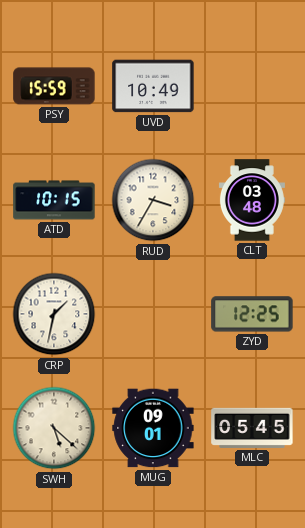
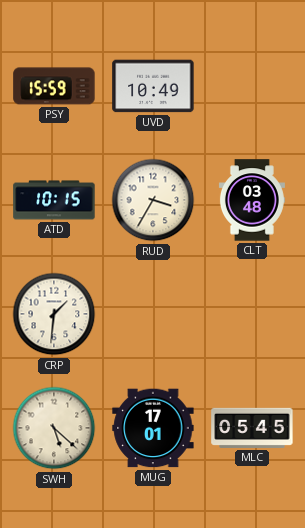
CRP: 1:32 -> 1:31
ZYD: 12:25 -> none
MUG: 09:01 -> 17:01
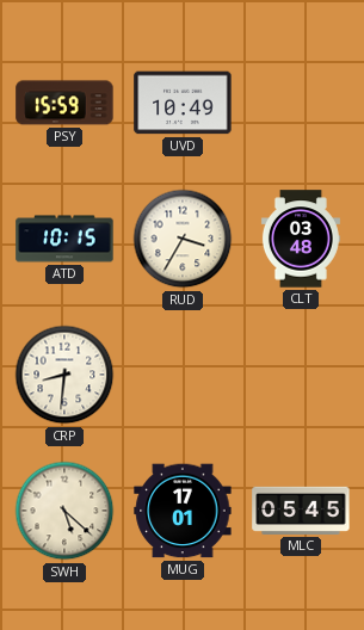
CRP: 1:31 -> 8:31
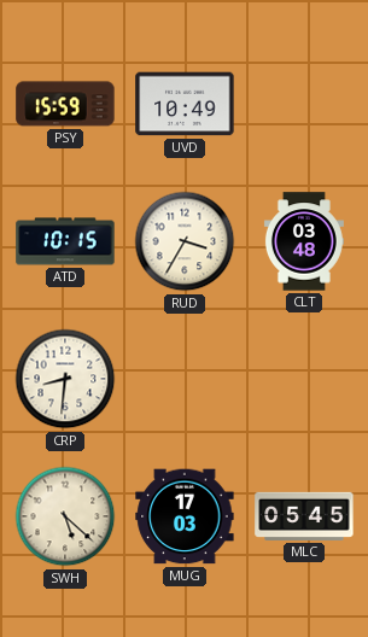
MUG: 17:01 -> 17:03
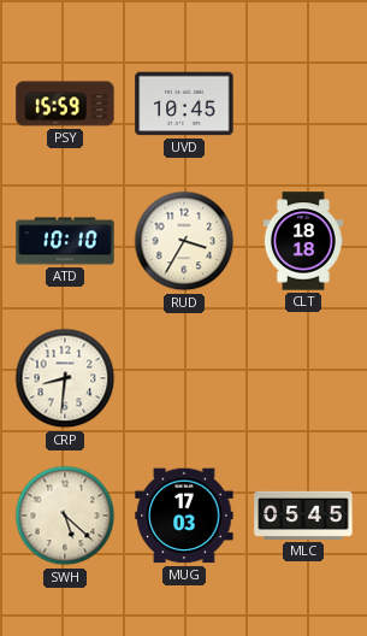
UVD: 10:49 -> 10:45
ATD: 10:15 -> 10:10
CLT: 03:48 -> 18:18
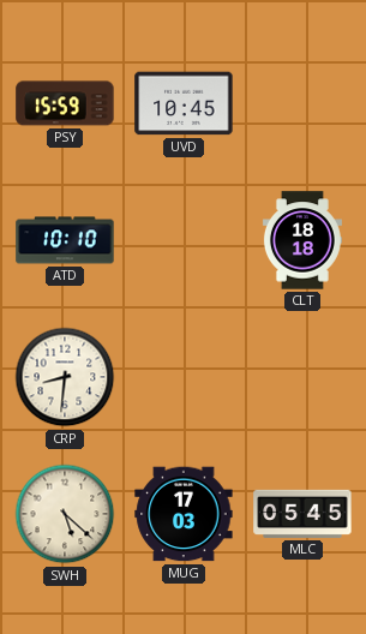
RUD: 3:35 -> none
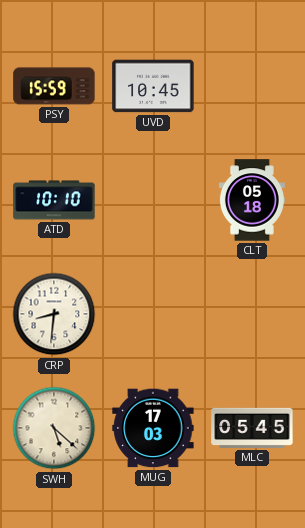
CLT: 18:18 -> 05:18
